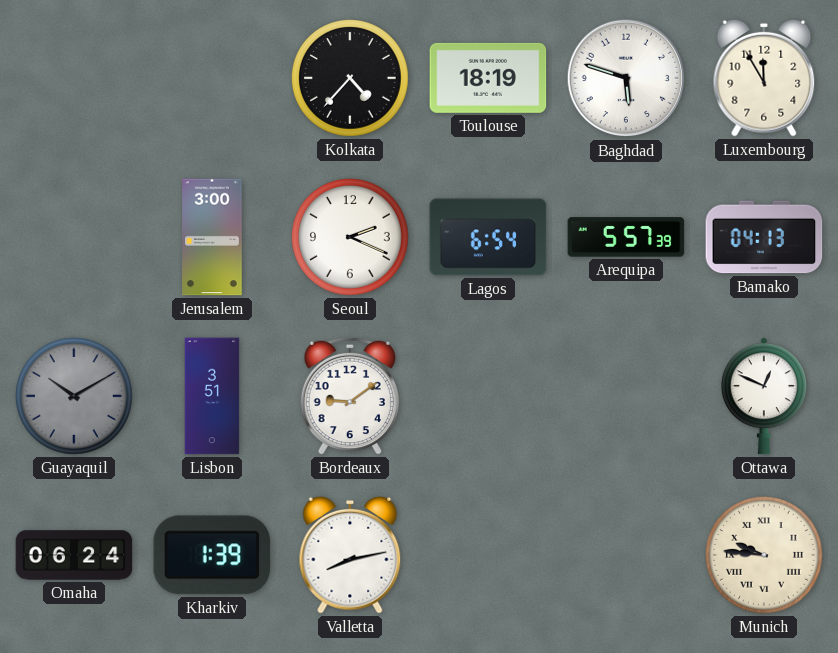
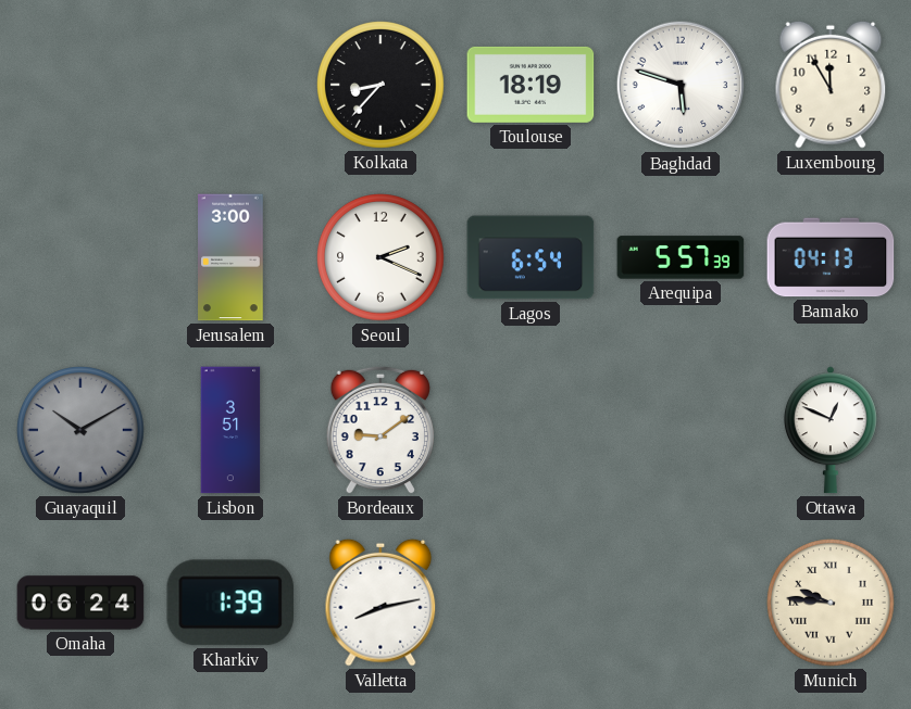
Kolkata: 4:37 -> 8:37
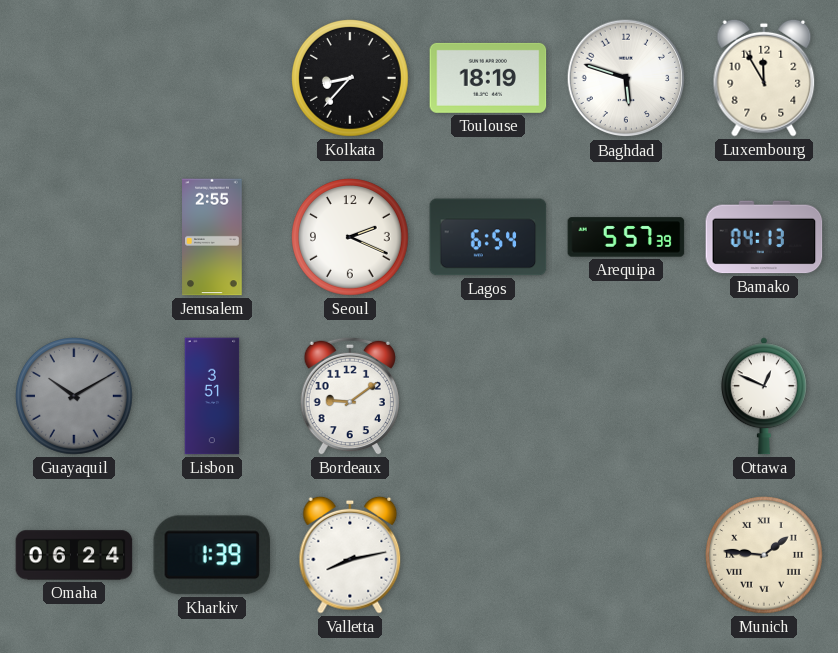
Jerusalem: 3:00 -> 2:55
Munich: 9:46 -> 1:46
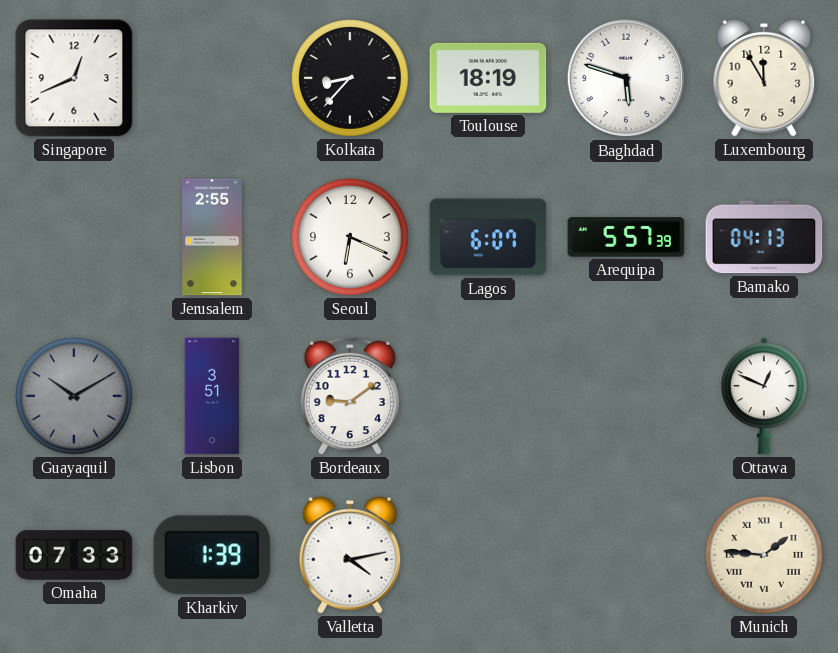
Singapore: none -> 12:41
Seoul: 2:19 -> 6:19
Lagos: 6:54 -> 6:07
Omaha: 06:24 -> 07:33
Valletta: 8:13 -> 4:13
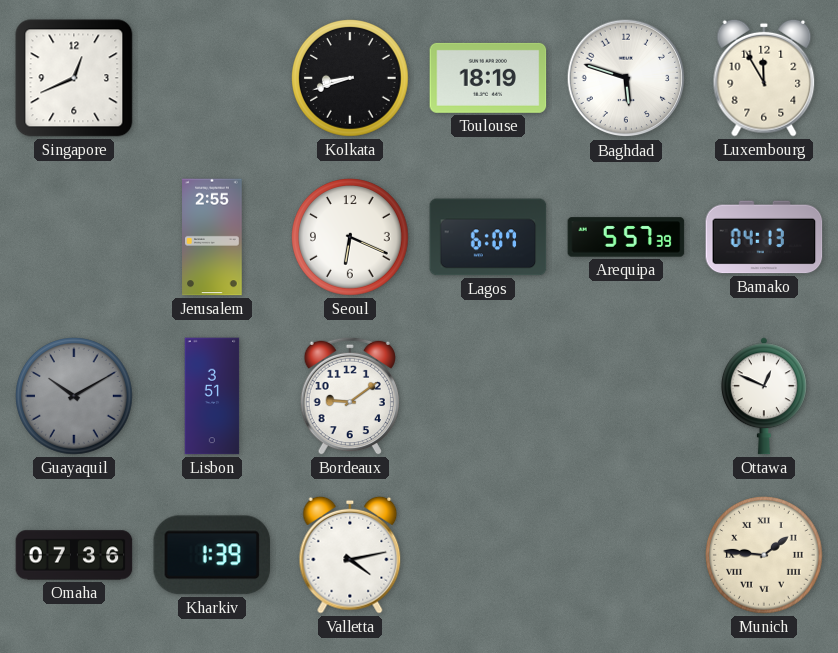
Kolkata: 8:37 -> 8:42
Omaha: 07:33 -> 07:36
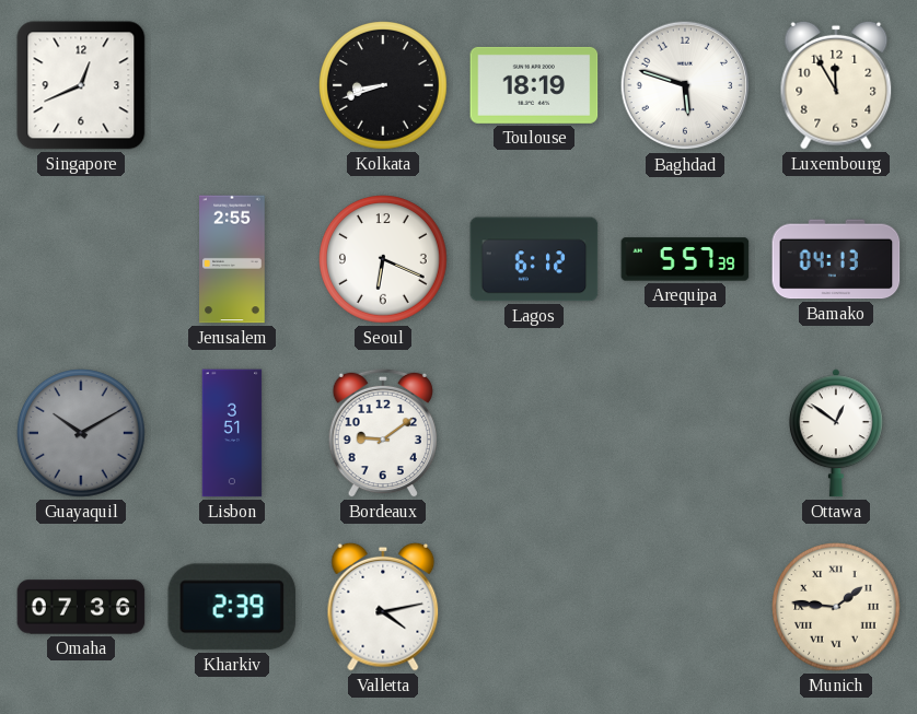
Lagos: 6:07 -> 6:12
Ottawa: 12:49 -> 12:51
Kharkiv: 1:39 -> 2:39
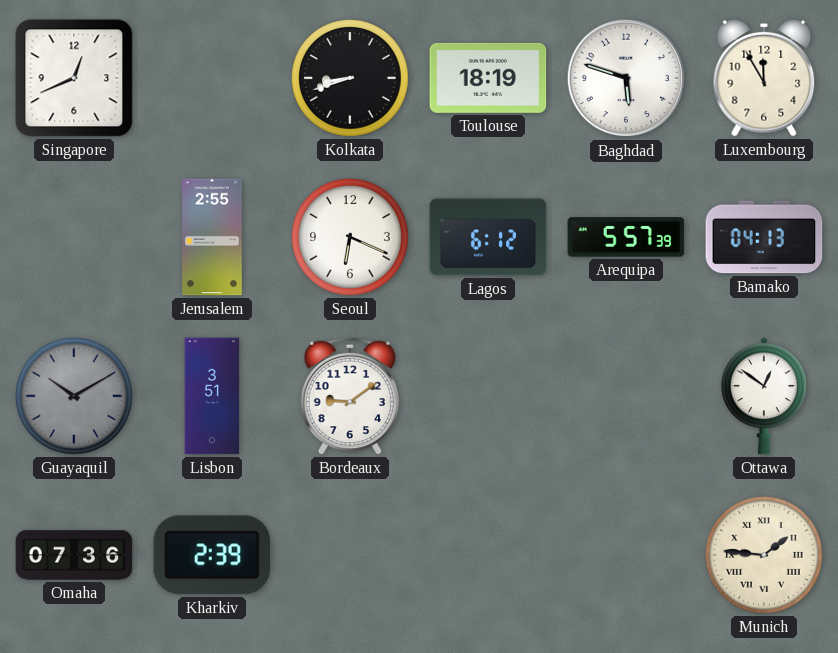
Valletta: 4:13 -> none
